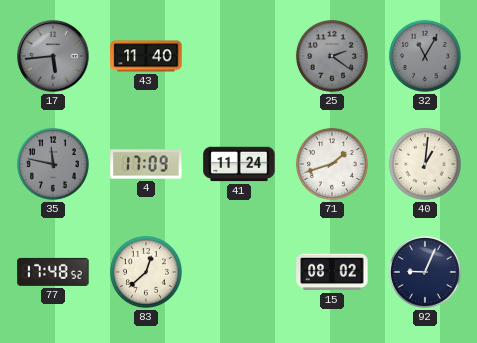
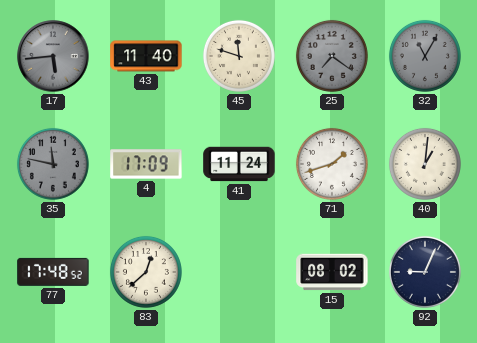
45: none -> 11:48
25: 2:21 -> 7:21
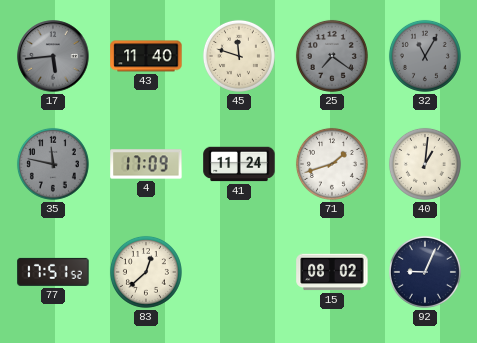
77: 17:48 -> 17:51
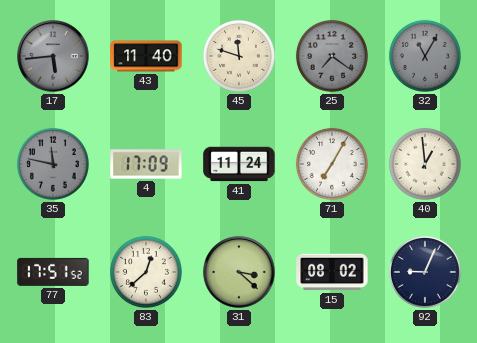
71: 1:42 -> 7:05
40: 1:01 -> 12:59
31: none -> 3:22
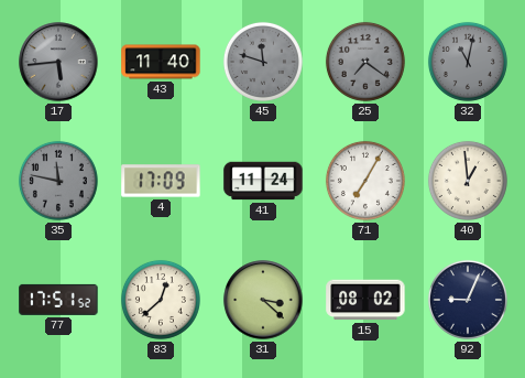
45 dial: cream -> grey
32: 11:05 -> 11:02
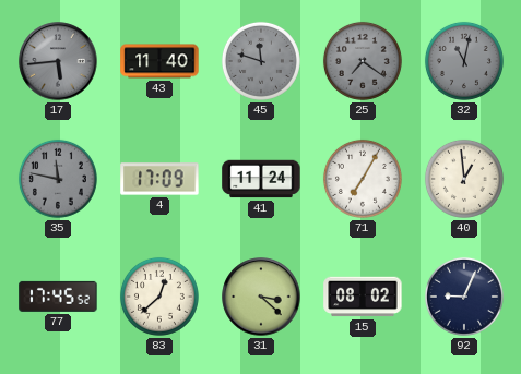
77: 17:51 -> 17:45
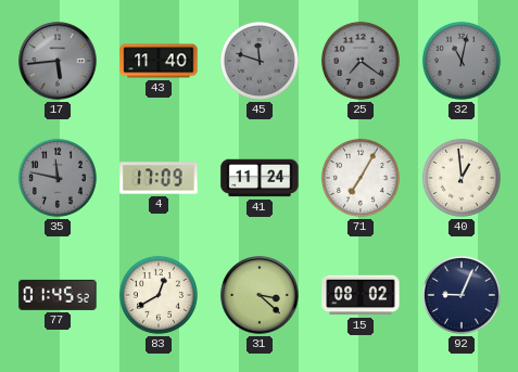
77: 17:45 -> 01:45
83: 12:38 -> 12:40
